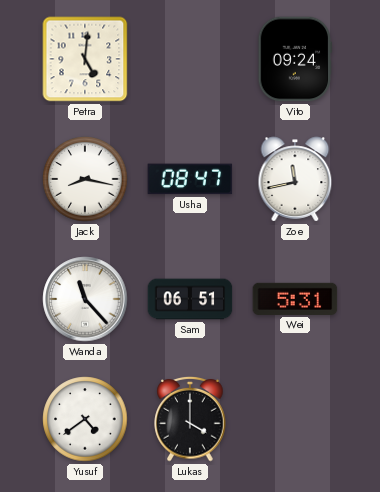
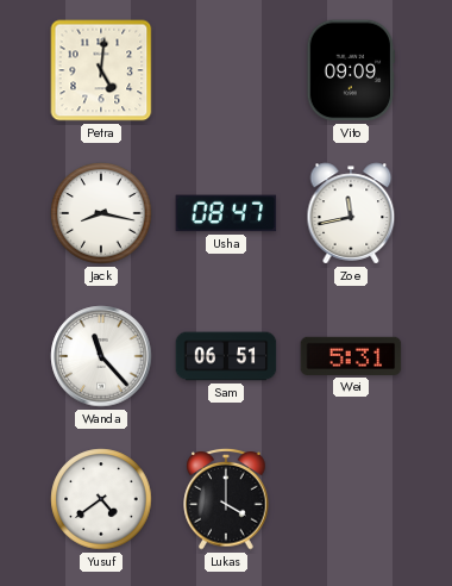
Vito: 09:24 -> 09:09
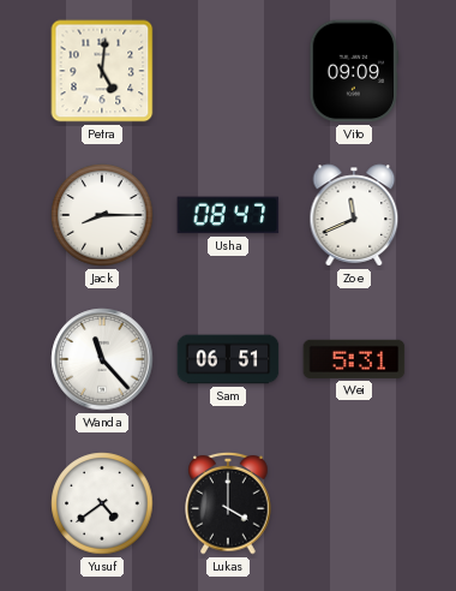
Jack: 8:17 -> 8:15
Zoe: 11:43 -> 11:41
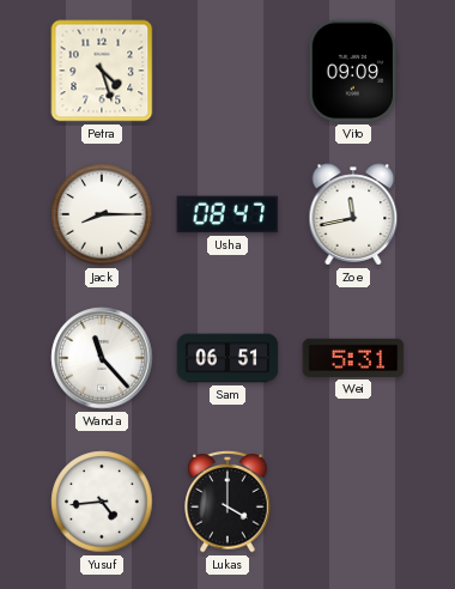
Petra: 5:01 -> 4:27
Zoe: 11:41 -> 11:43
Yusuf: 4:39 -> 4:44
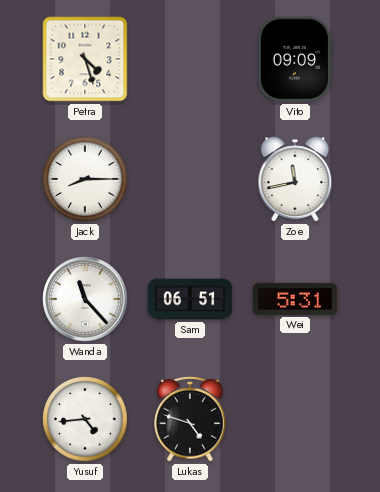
Usha: 08:47 -> none
Lukas: 4:00 -> 4:48
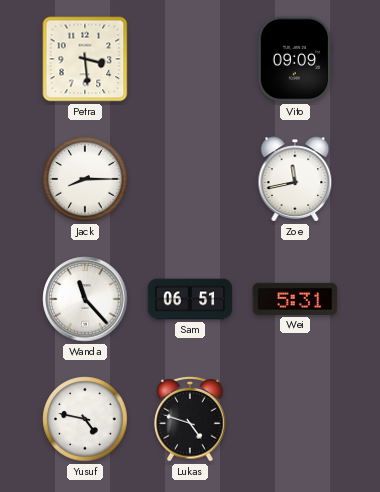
Petra: 4:27 -> 3:29
Yusuf: 4:44 -> 4:47
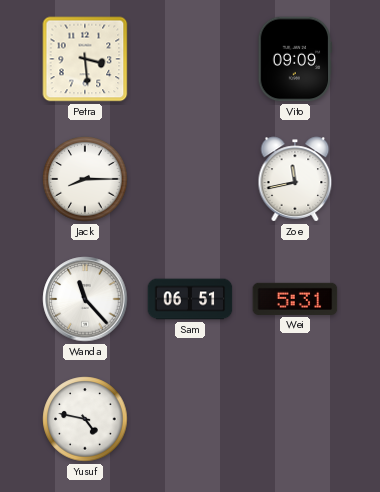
Lukas: 4:48 -> none
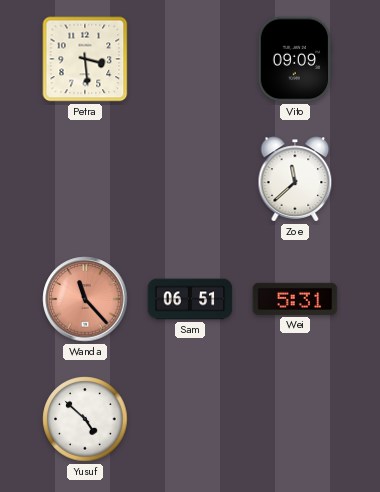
Jack: 8:15 -> none
Zoe: 11:43 -> 11:38
Wanda dial: white -> salmon
Yusuf: 4:47 -> 4:52
